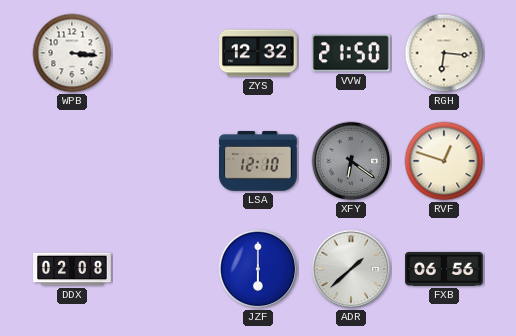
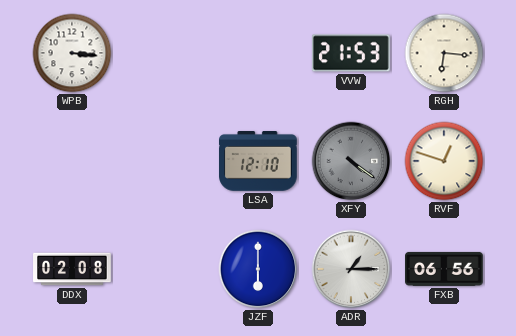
ZYS: 12:32 -> none
VVW: 21:50 -> 21:53
XFY: 6:21 -> 4:21
ADR: 1:38 -> 1:15
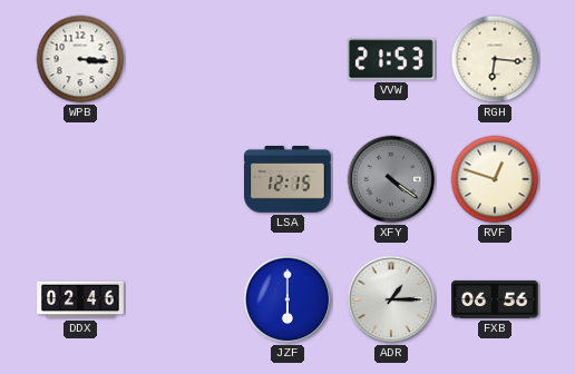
LSA: 12:10 -> 12:15
DDX: 02:08 -> 02:46
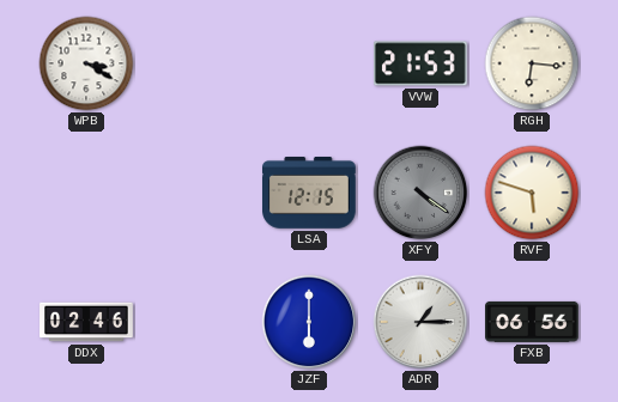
WPB: 3:16 -> 3:20
RVF: 12:48 -> 5:48
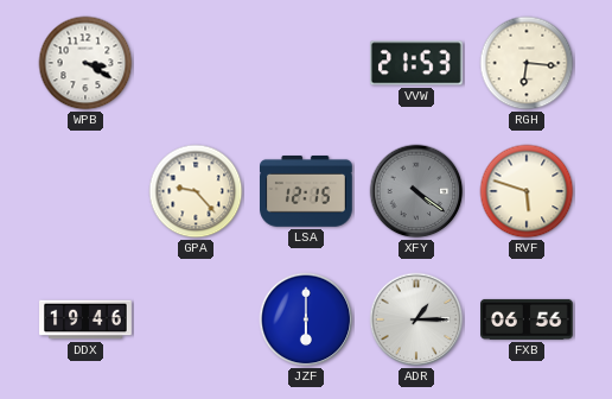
GPA: none -> 9:23
DDX: 02:46 -> 19:46
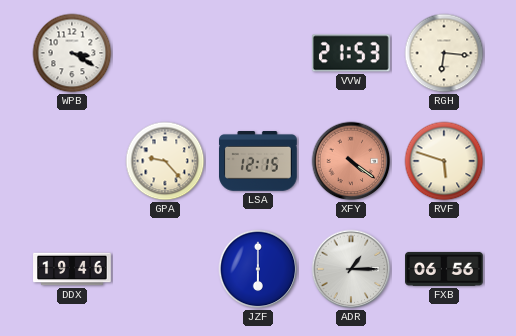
XFY dial: grey -> salmon
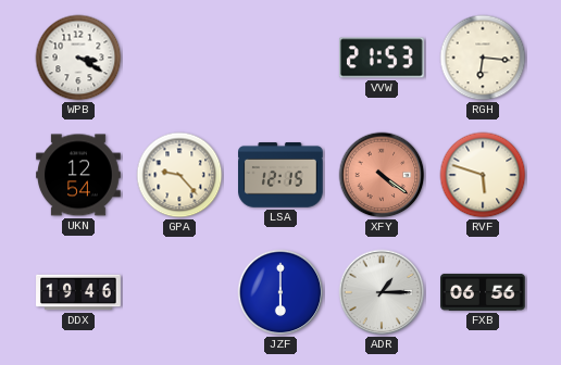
UKN: none -> 12:54
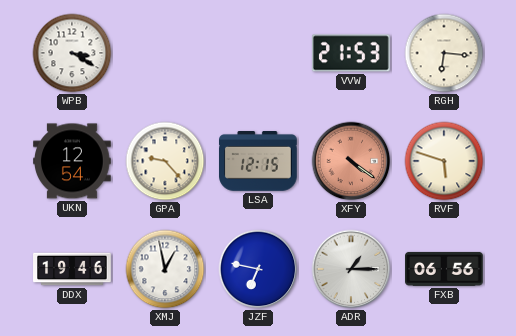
XMJ: none -> 12:58
JZF: 6:00 -> 6:47
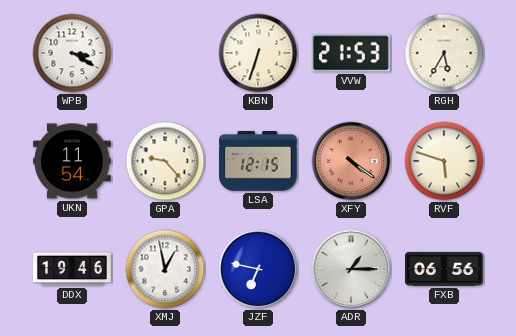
KBN: none -> 6:33
RGH: 6:16 -> 5:35
UKN: 12:54 -> 11:54
